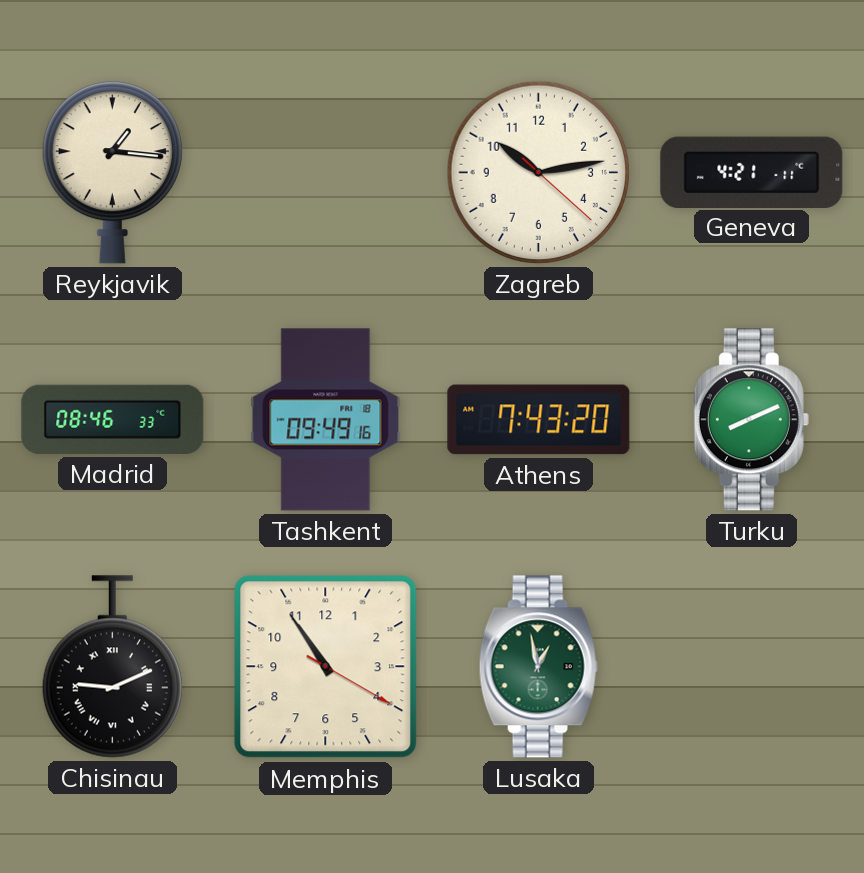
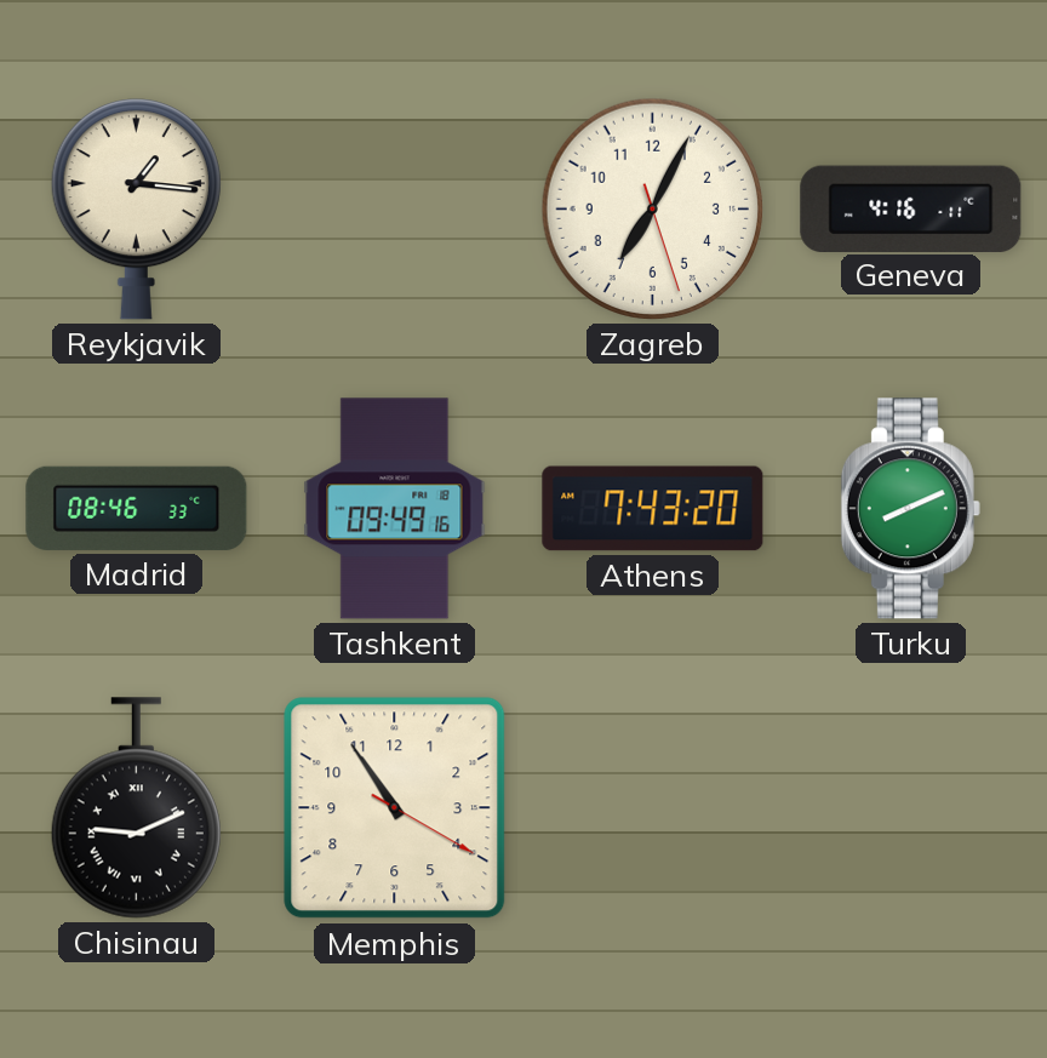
Zagreb: 10:13 -> 7:04
Geneva: 4:21 -> 4:16
Lusaka: 12:58 -> none
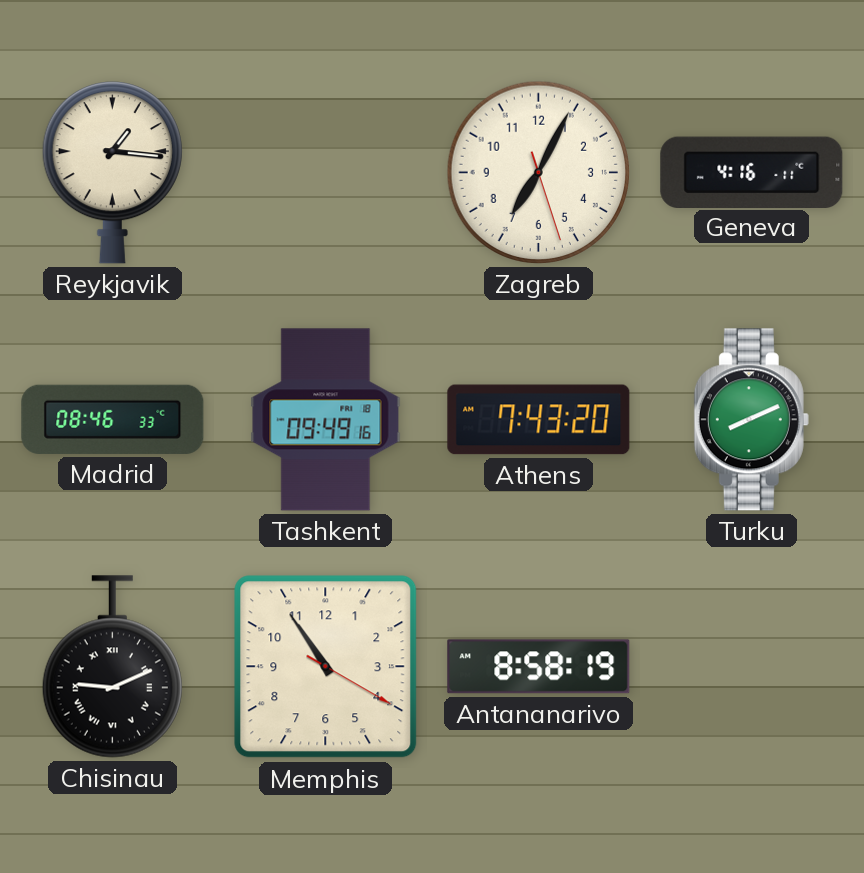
Antananarivo: none -> 8:58
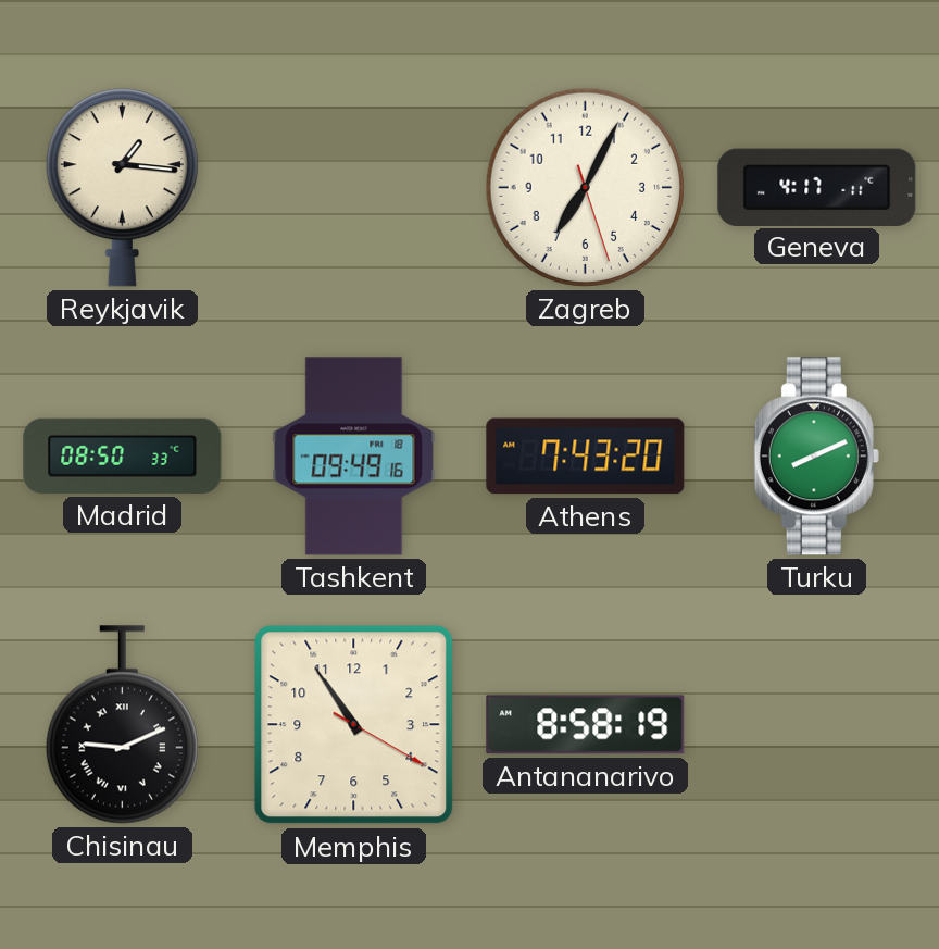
Geneva: 4:16 -> 4:17
Madrid: 08:46 -> 08:50
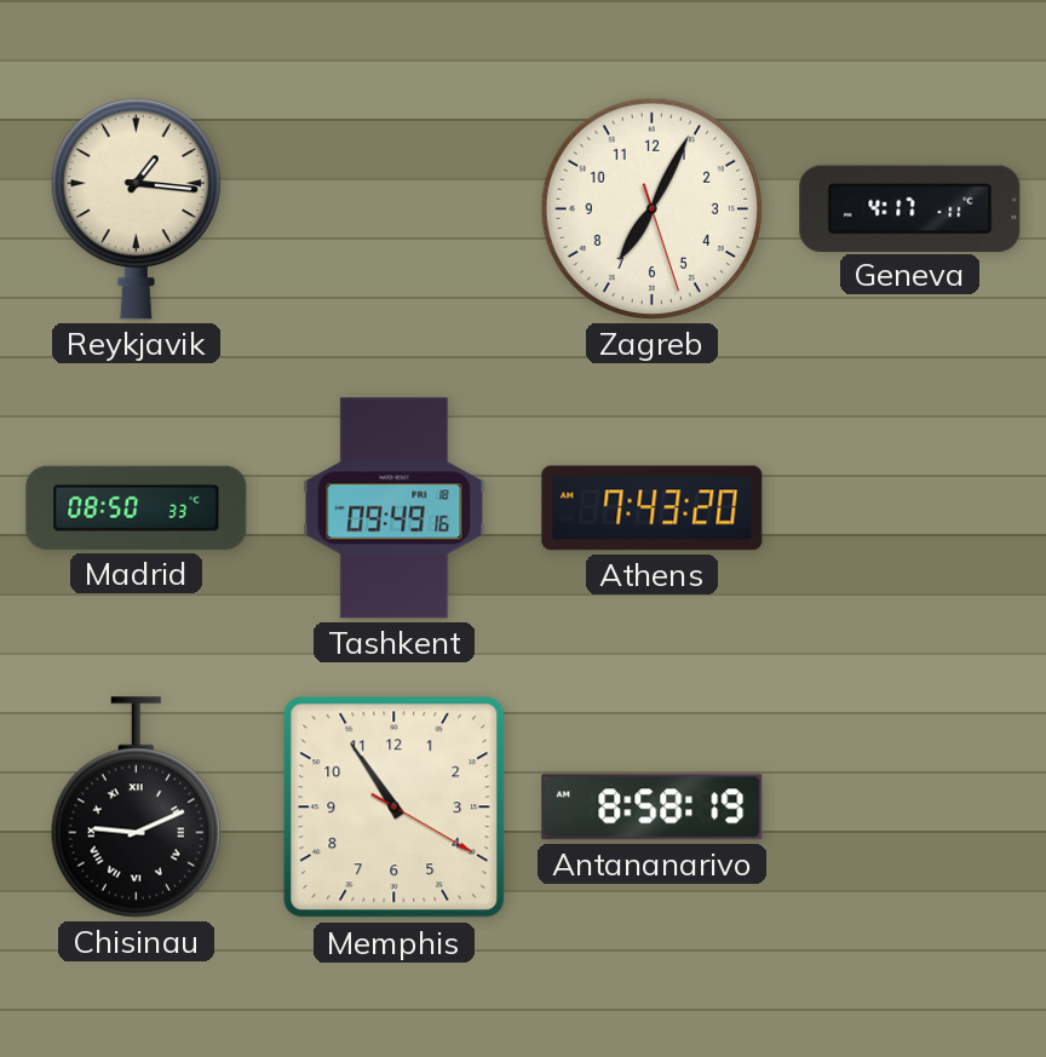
Turku: 8:11 -> none
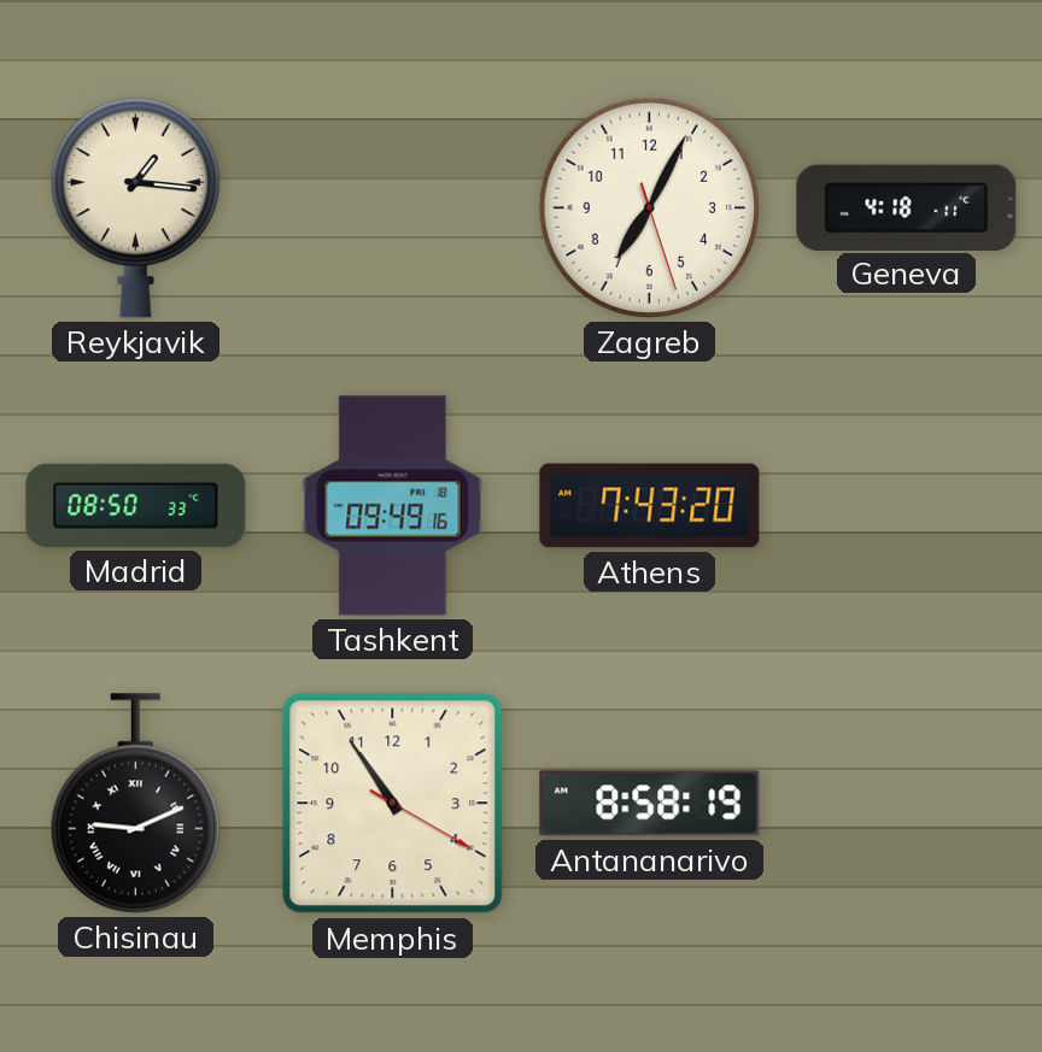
Geneva: 4:17 -> 4:18
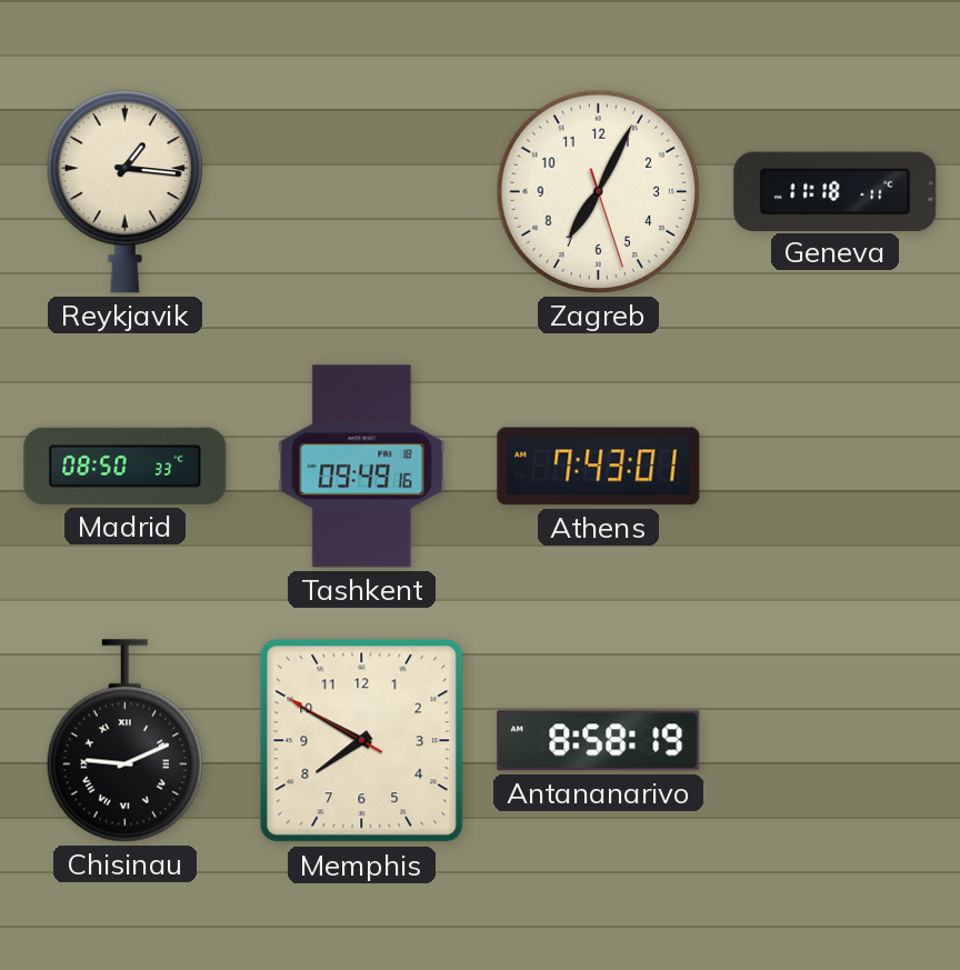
Geneva: 4:18 -> 11:18
Athens: 7:43:20 -> 7:43:01
Memphis: 10:54 -> 7:49
